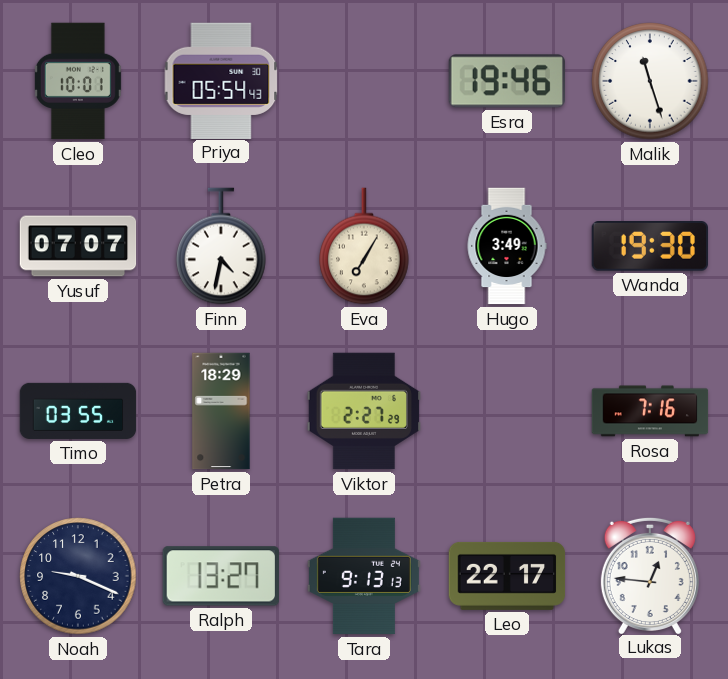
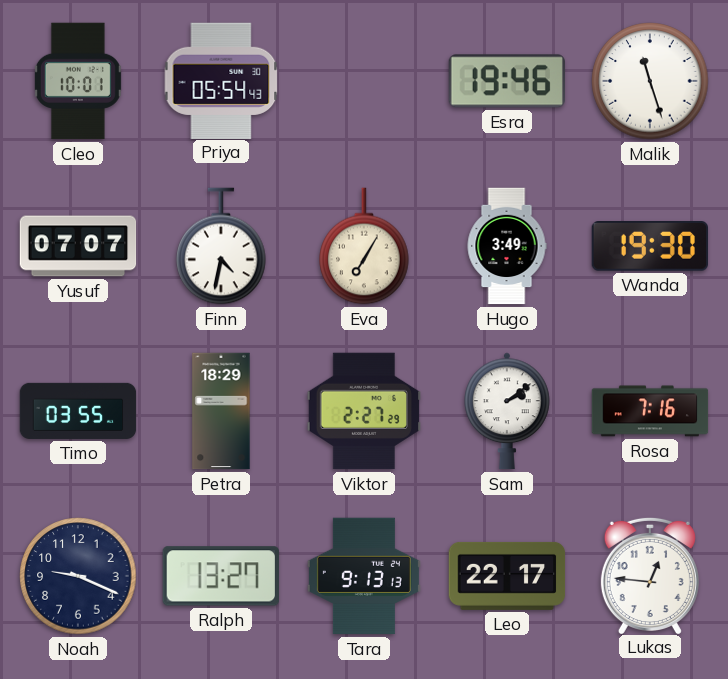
Sam: none -> 2:09
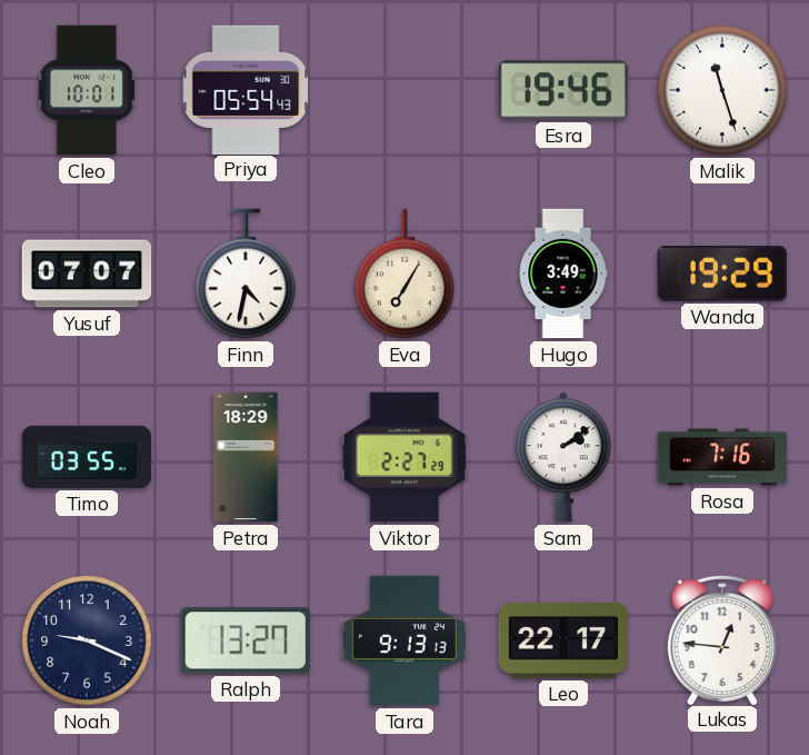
Wanda: 19:30 -> 19:29
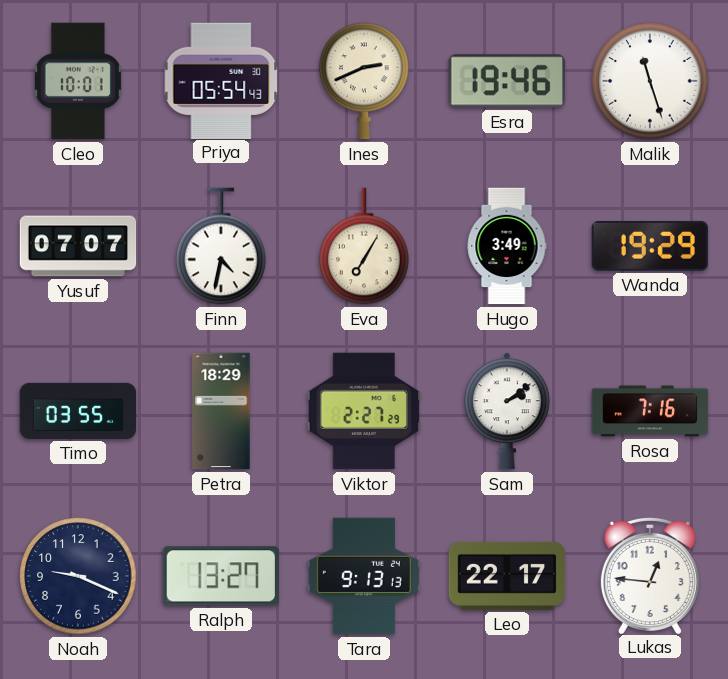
Ines: none -> 2:41
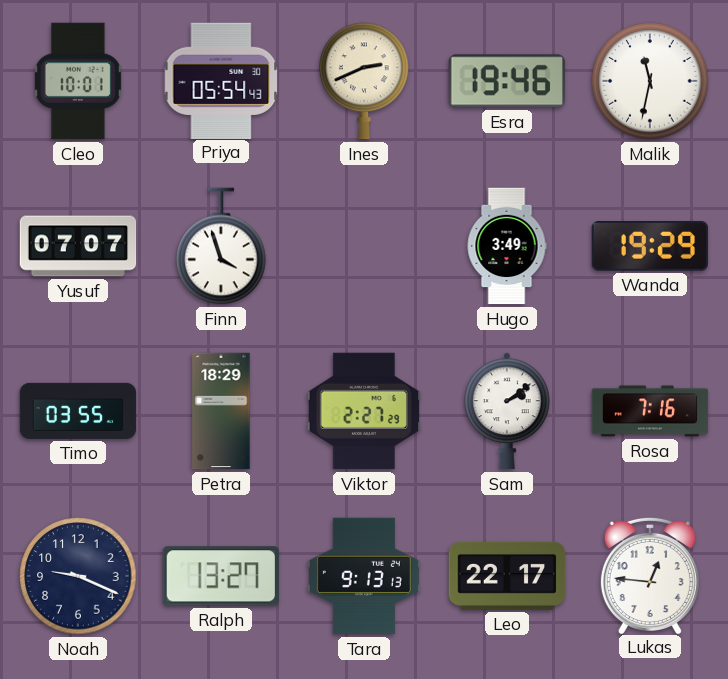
Malik: 11:27 -> 11:32
Finn: 4:32 -> 3:57
Eva: 7:05 -> none
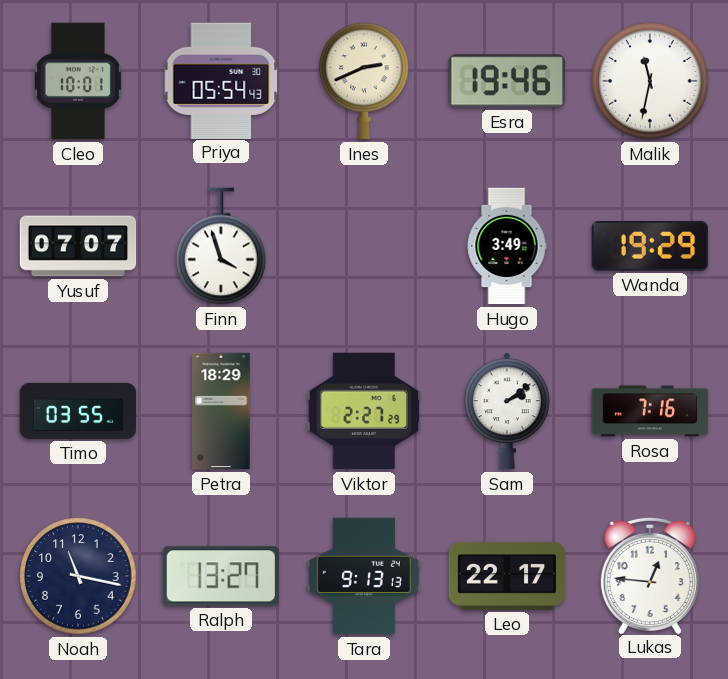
Noah: 9:19 -> 11:17
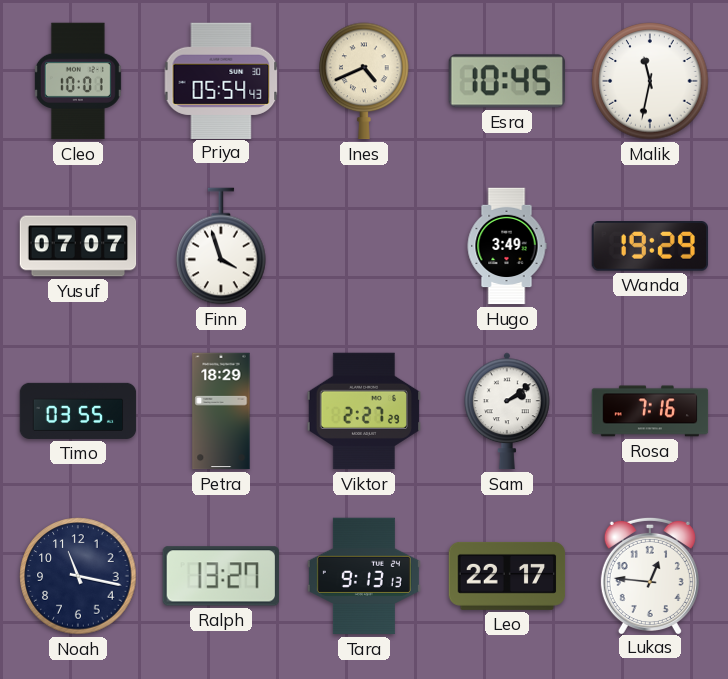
Ines: 2:41 -> 4:41
Esra: 19:46 -> 10:45
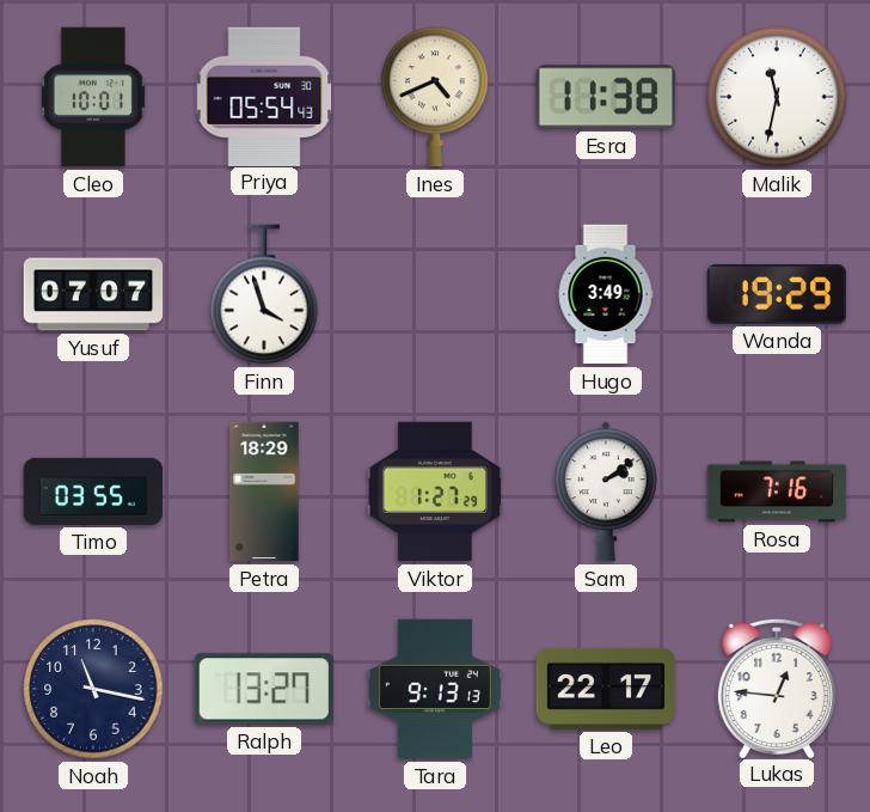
Esra: 10:45 -> 11:38
Viktor: 2:27 -> 1:27
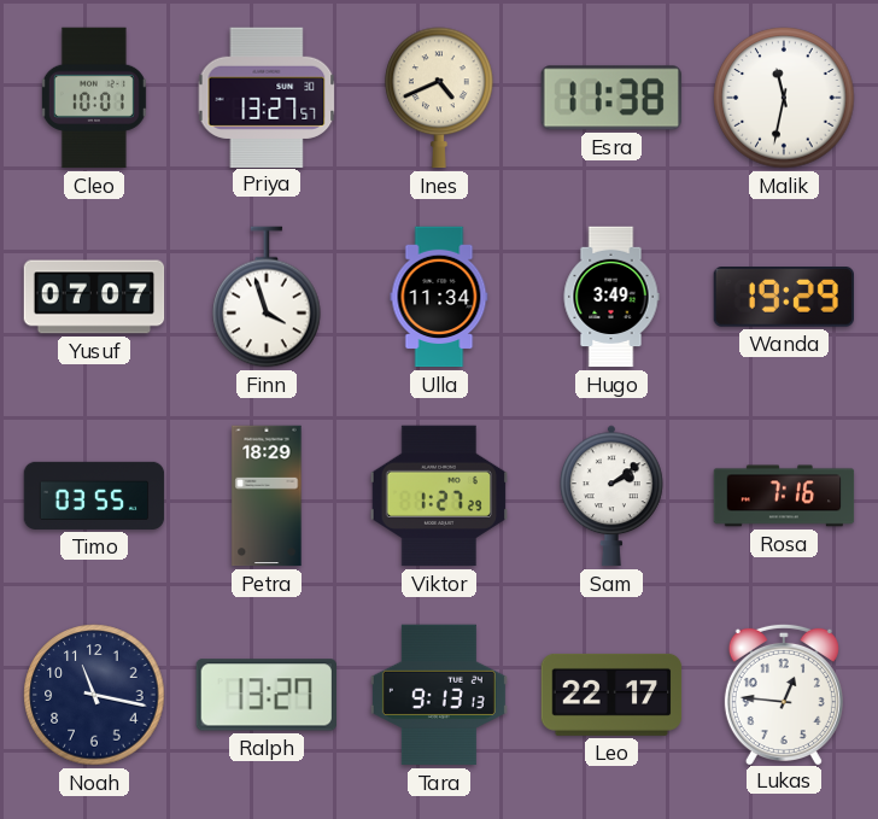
Priya: 05:54 -> 13:27
Ulla: none -> 11:34
